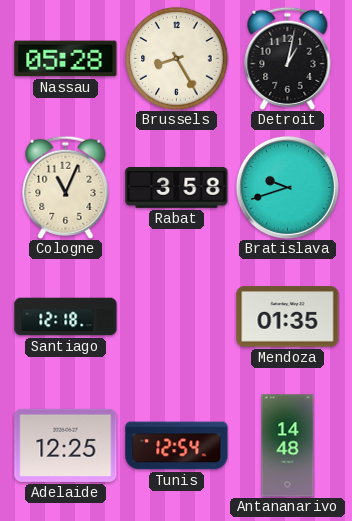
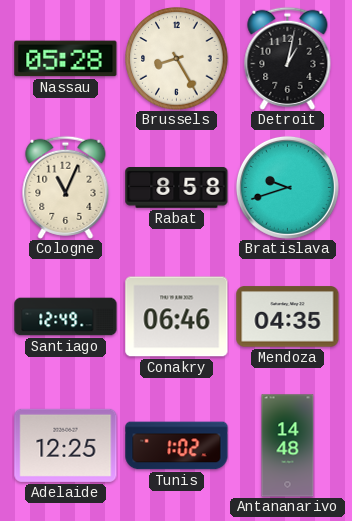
Rabat: 3:58 -> 8:58
Santiago: 12:18 -> 12:49
Conakry: none -> 06:46
Mendoza: 01:35 -> 04:35
Tunis: 12:54 -> 1:02
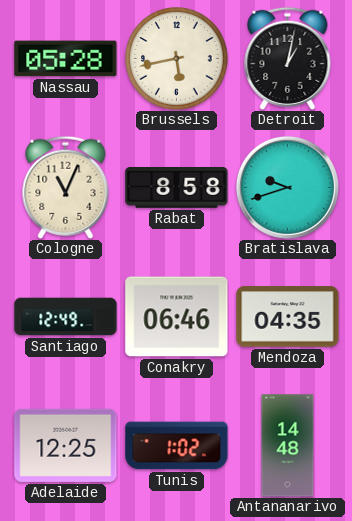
Brussels: 8:25 -> 5:43
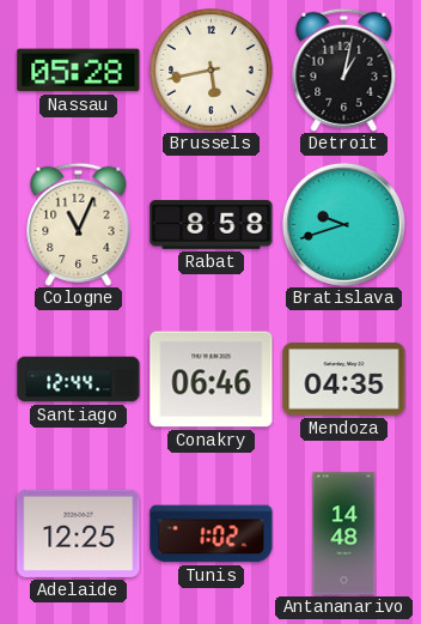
Santiago: 12:49 -> 12:44
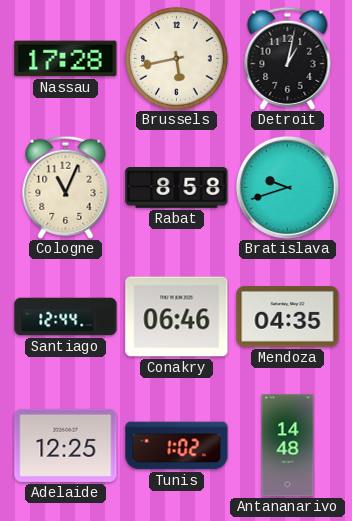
Nassau: 05:28 -> 17:28
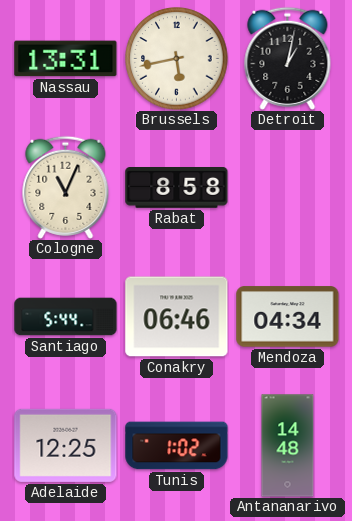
Nassau: 17:28 -> 13:31
Bratislava: 9:42 -> none
Santiago: 12:44 -> 5:44
Mendoza: 04:35 -> 04:34
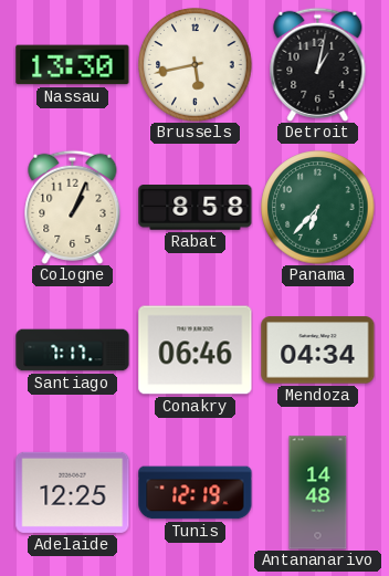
Nassau: 13:31 -> 13:30
Cologne: 11:04 -> 1:04
Panama: none -> 6:37
Santiago: 5:44 -> 7:17
Tunis: 1:02 -> 12:19
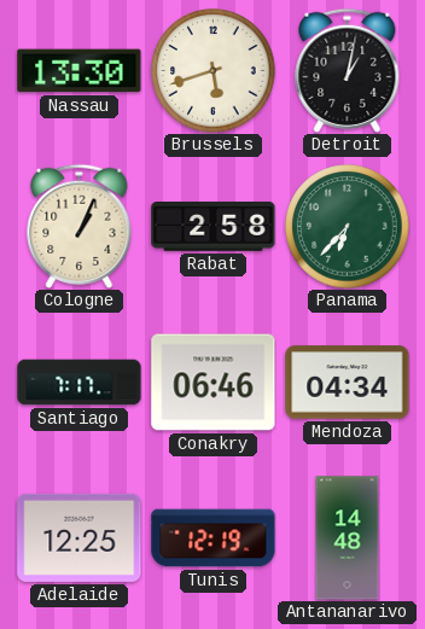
Brussels: 5:43 -> 5:42
Rabat: 8:58 -> 2:58
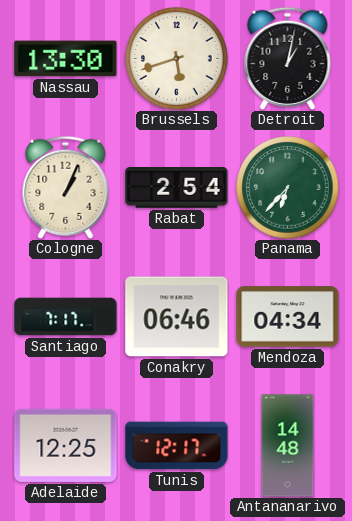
Rabat: 2:58 -> 2:54
Tunis: 12:19 -> 12:17
